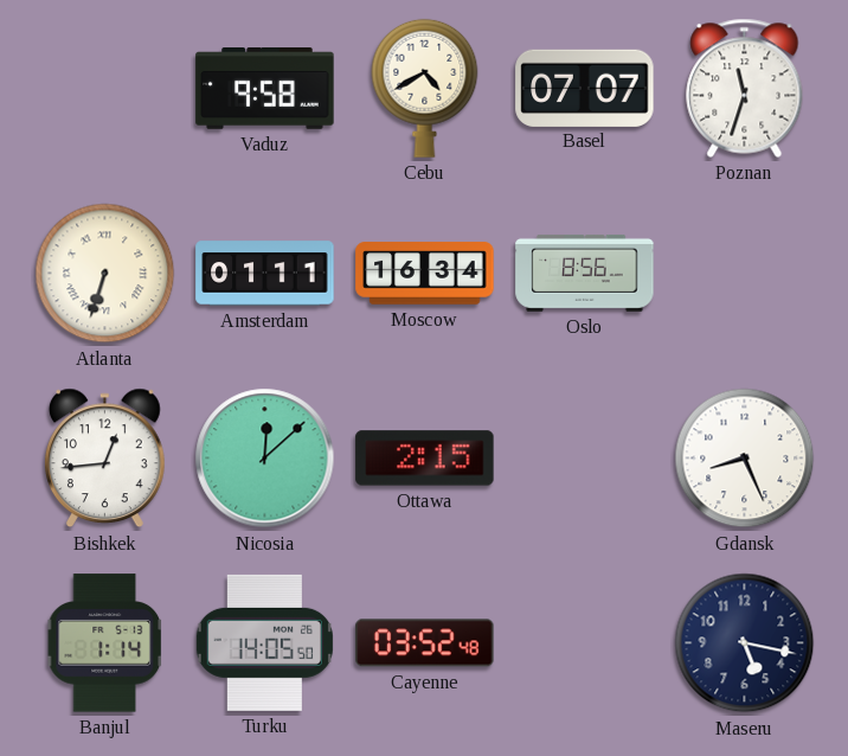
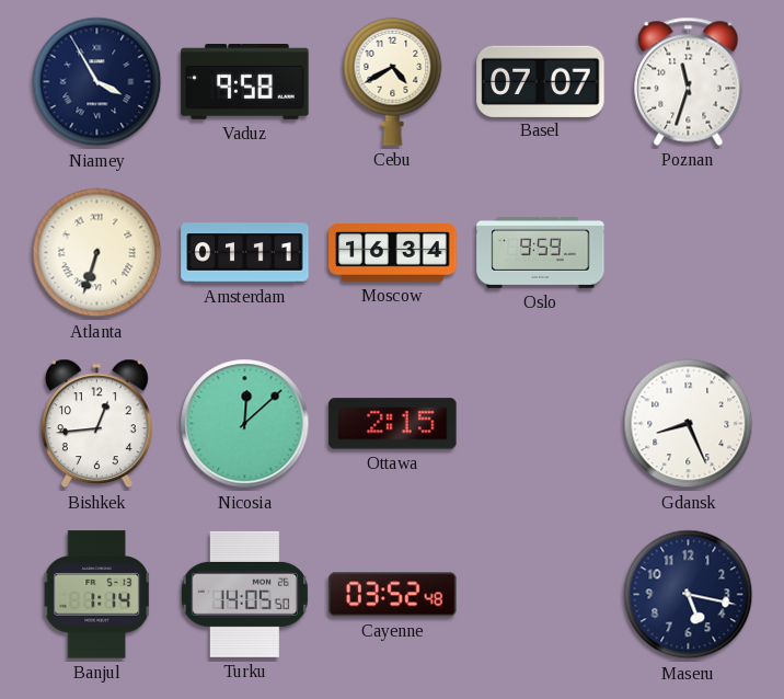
Niamey: none -> 3:55
Oslo: 8:56 -> 9:59
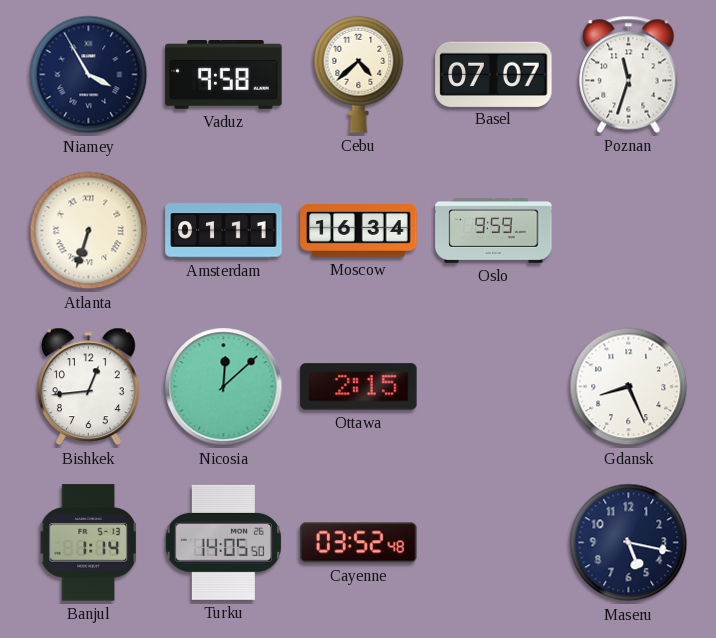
Cebu: 4:40 -> 4:38
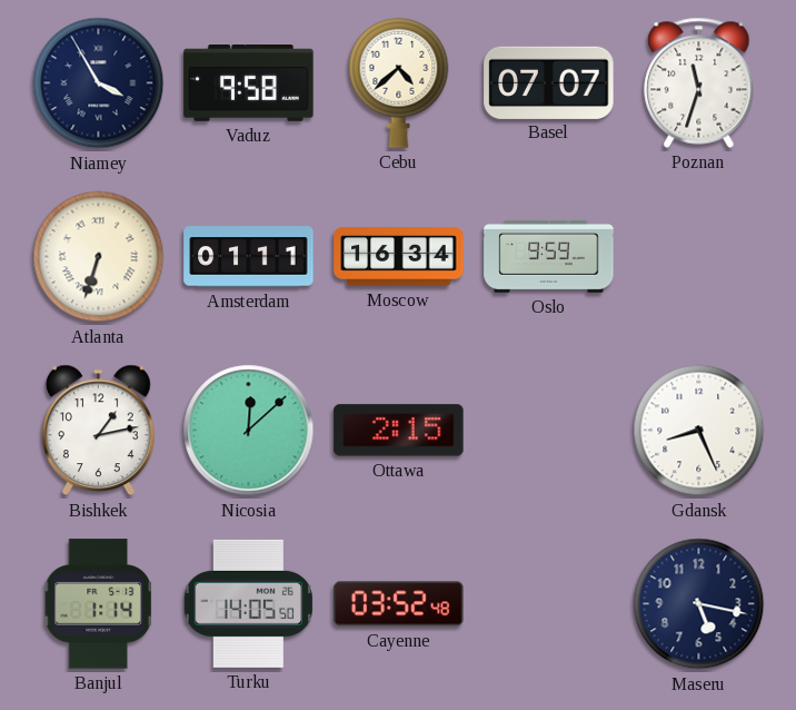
Bishkek: 12:44 -> 1:13
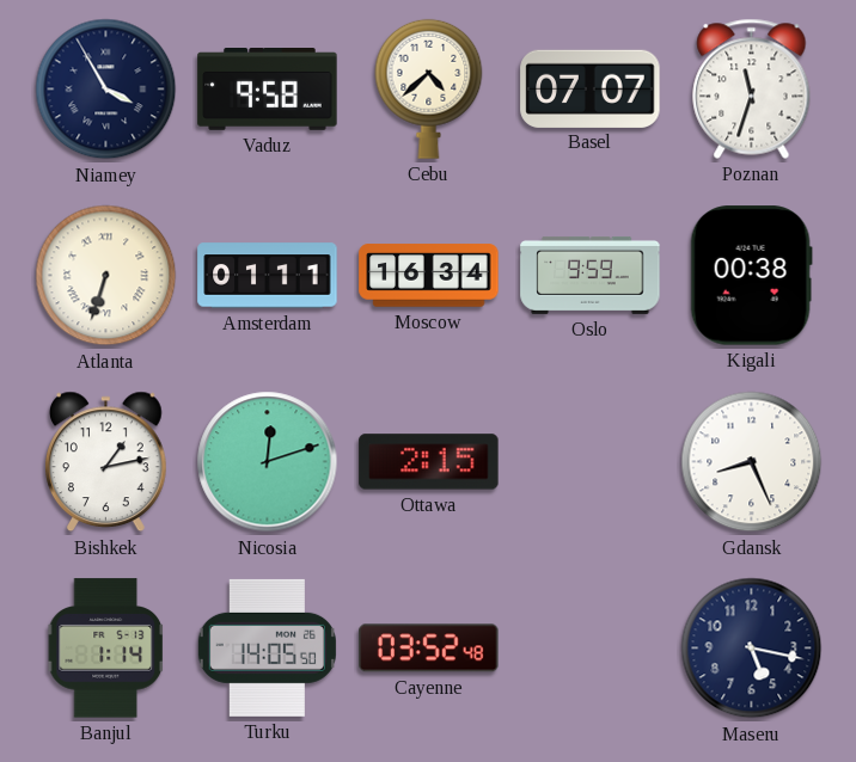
Kigali: none -> 00:38
Nicosia: 12:08 -> 12:12
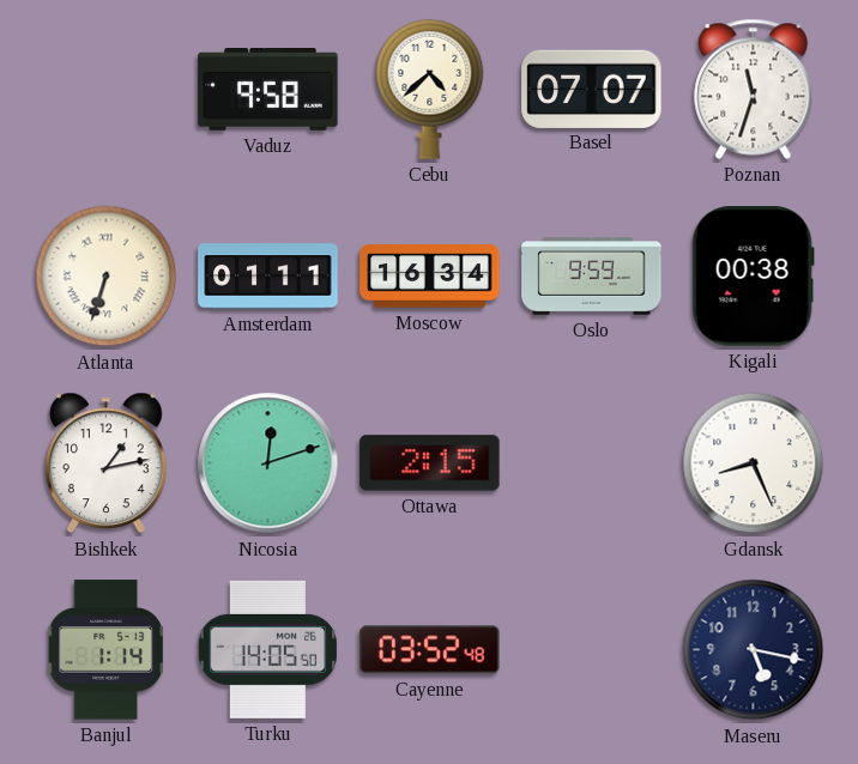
Niamey: 3:55 -> none
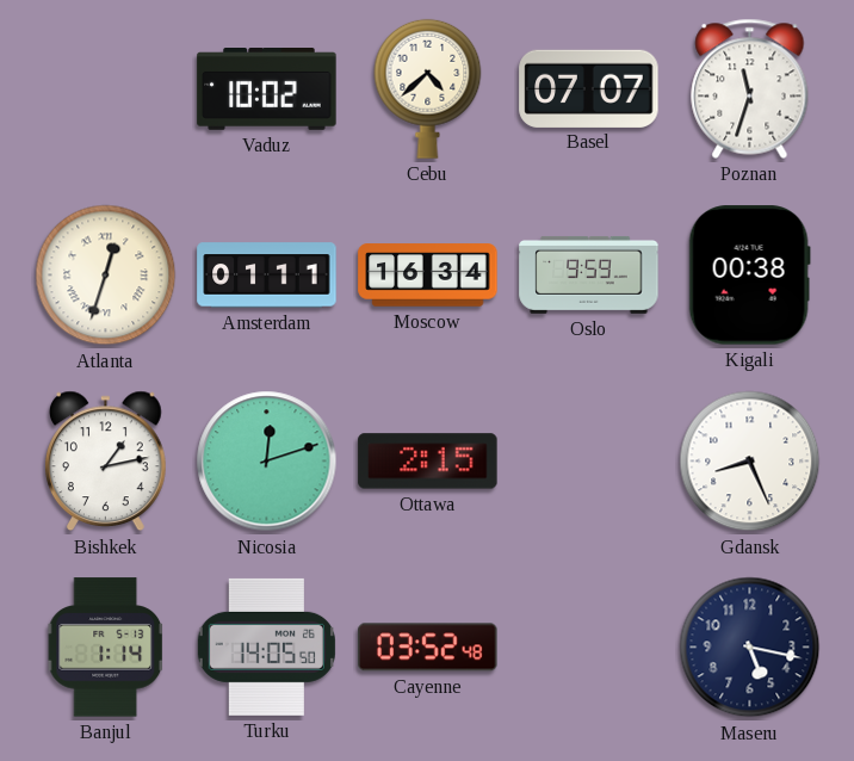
Vaduz: 9:58 -> 10:02
Atlanta: 6:33 -> 12:33
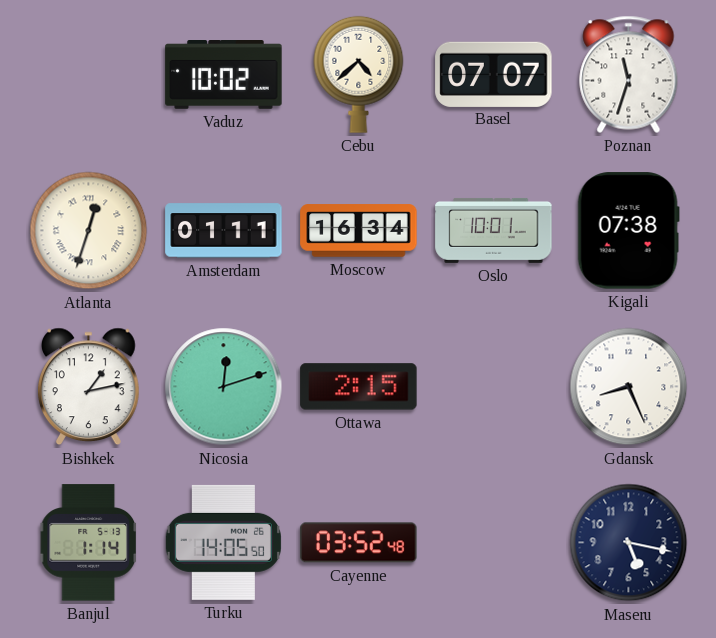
Oslo: 9:59 -> 10:01
Kigali: 00:38 -> 07:38
